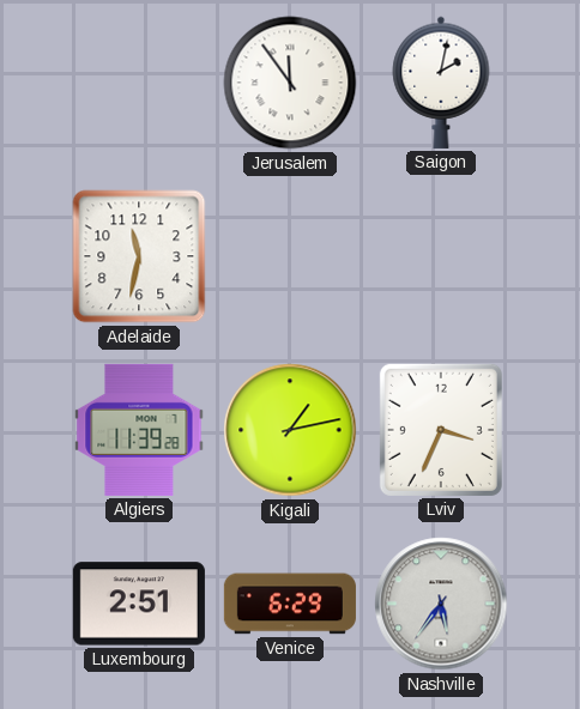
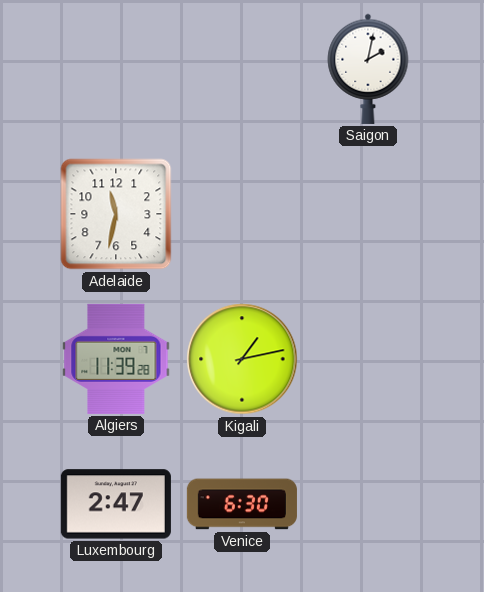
Jerusalem: 11:54 -> none
Lviv: 3:34 -> none
Luxembourg: 2:51 -> 2:47
Venice: 6:29 -> 6:30
Nashville: 5:36 -> none
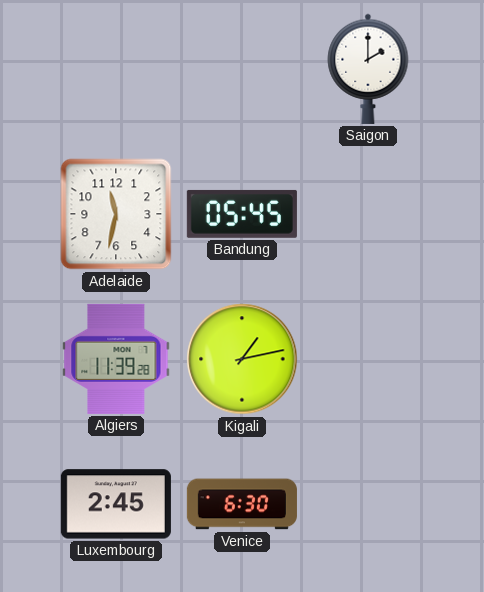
Saigon: 2:02 -> 2:00
Bandung: none -> 05:45
Luxembourg: 2:47 -> 2:45
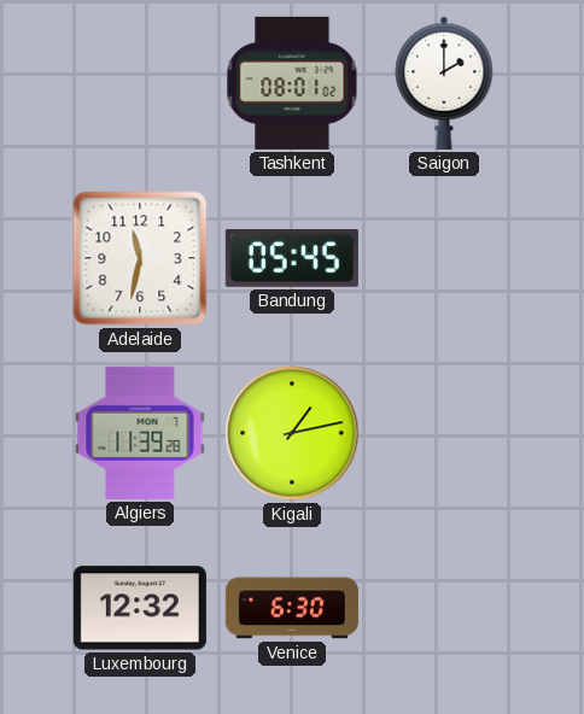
Tashkent: none -> 08:01
Luxembourg: 2:45 -> 12:32
